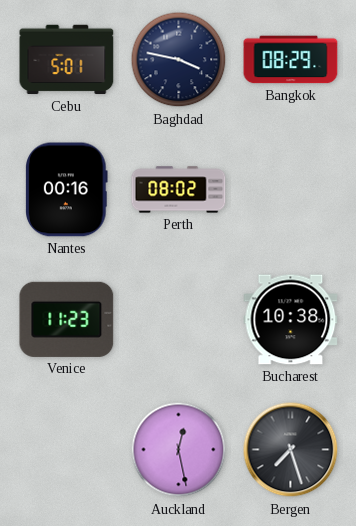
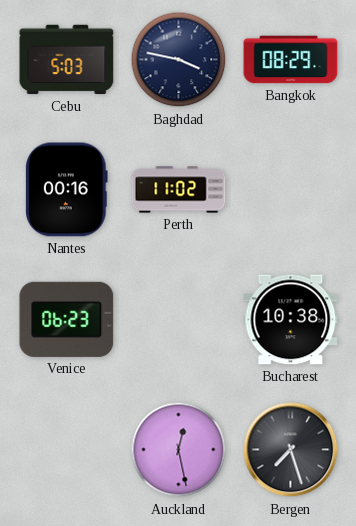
Cebu: 5:01 -> 5:03
Perth: 08:02 -> 11:02
Venice: 11:23 -> 06:23
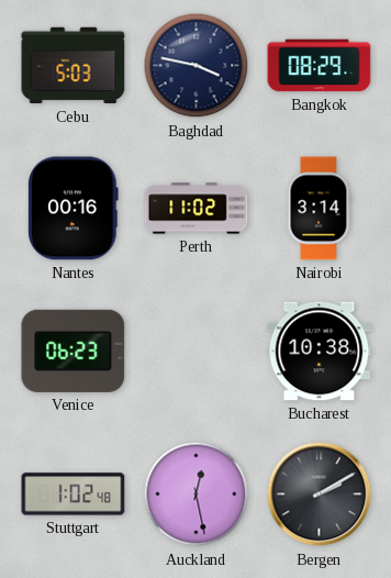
Nairobi: none -> 3:14
Stuttgart: none -> 1:02
Bergen: 7:27 -> 2:10
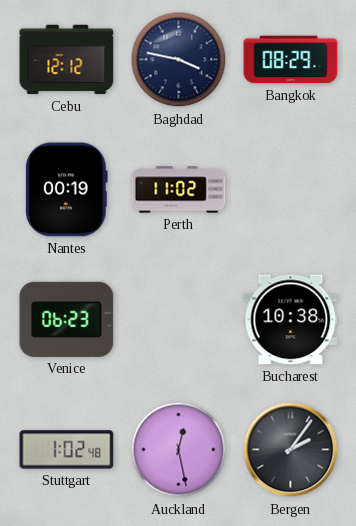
Cebu: 5:03 -> 12:12
Nantes: 00:16 -> 00:19
Nairobi: 3:14 -> none
Bergen: 2:10 -> 2:06
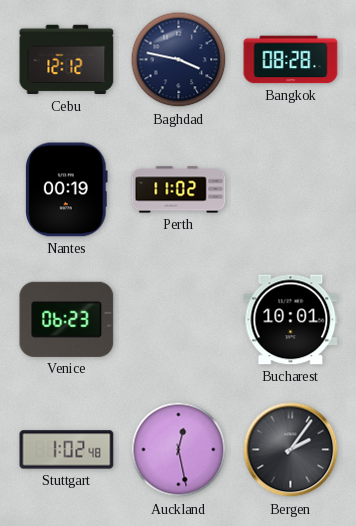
Bangkok: 08:29 -> 08:28
Bucharest: 10:38 -> 10:01
